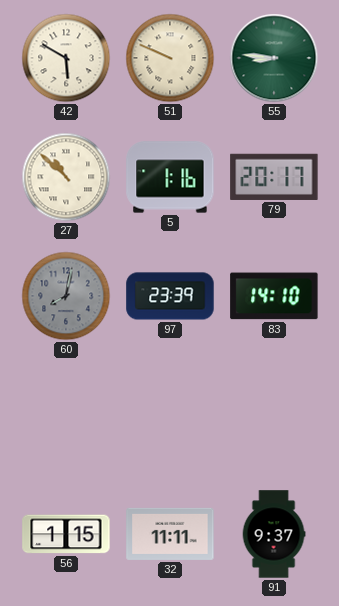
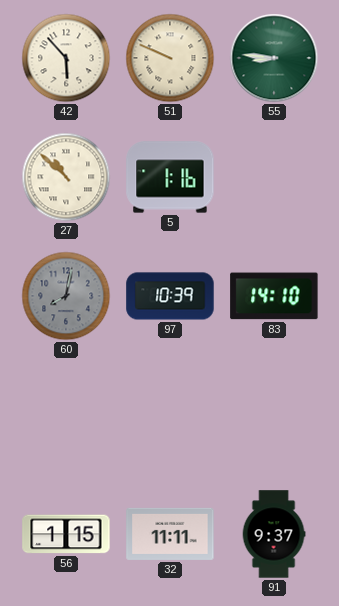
42: 5:50 -> 5:53
79: 20:17 -> none
97: 23:39 -> 10:39
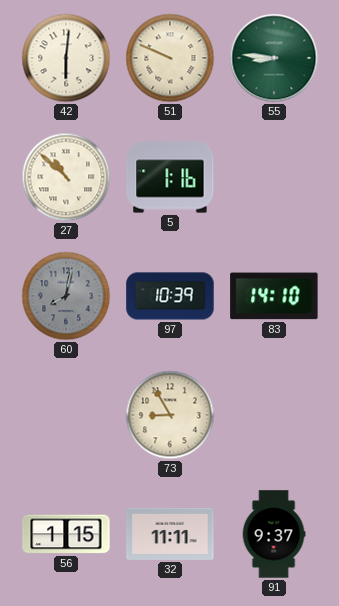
42: 5:53 -> 6:01
73: none -> 8:55
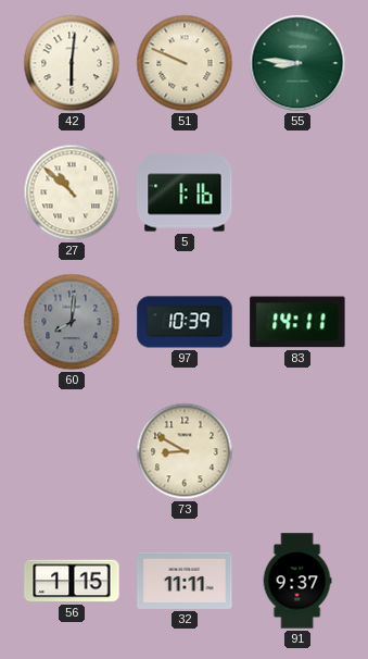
60: 8:02 -> 8:01
83: 14:10 -> 14:11
73: 8:55 -> 8:50
